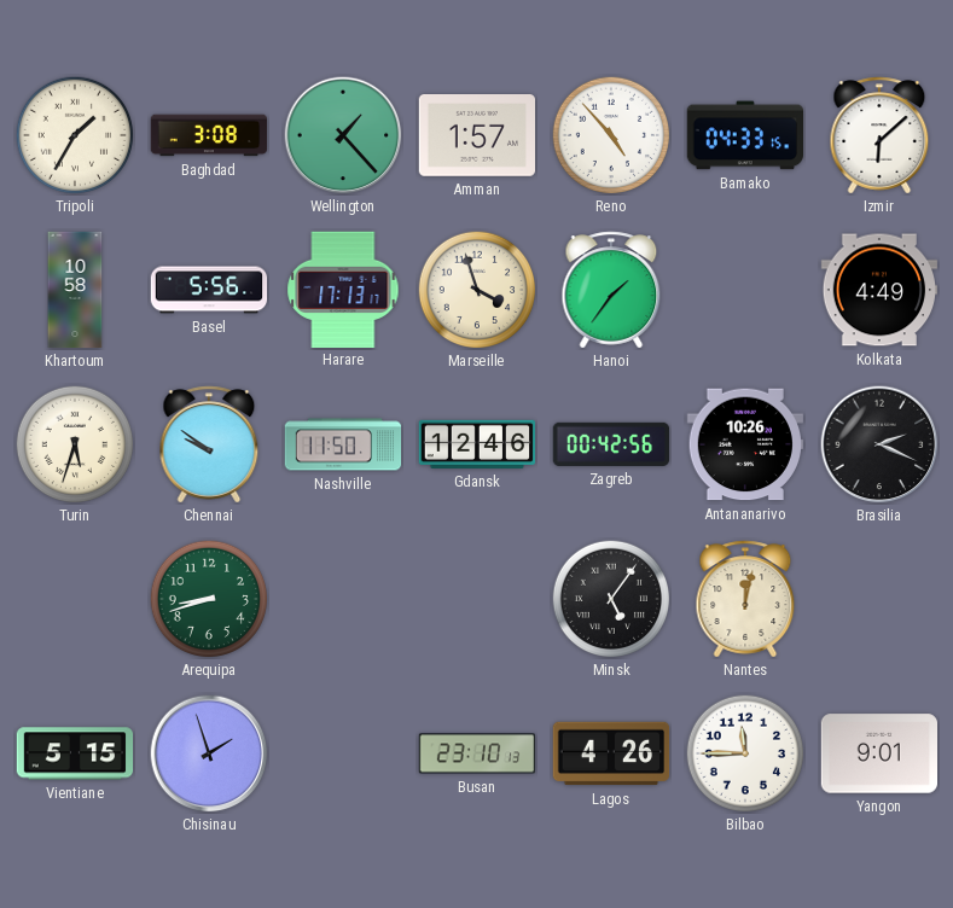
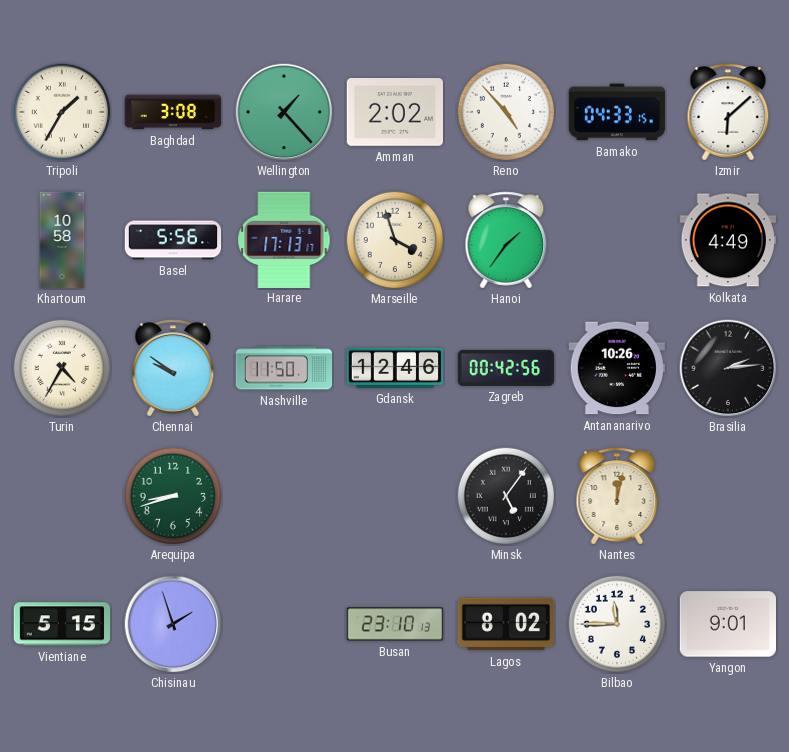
Amman: 1:57 -> 2:02
Turin: 5:33 -> 4:35
Brasilia: 2:19 -> 2:14
Lagos: 4:26 -> 8:02
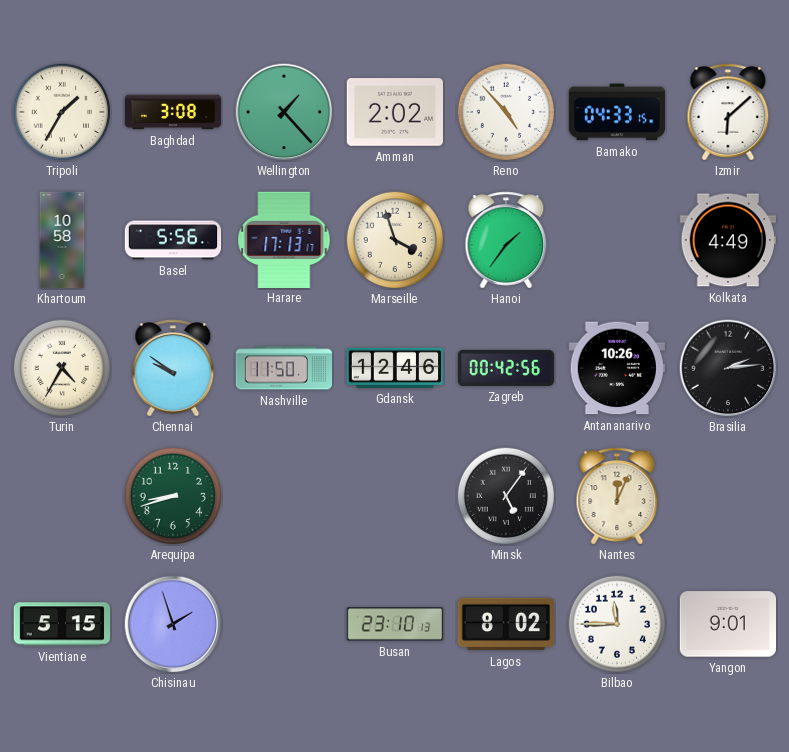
Nantes: 12:02 -> 12:04
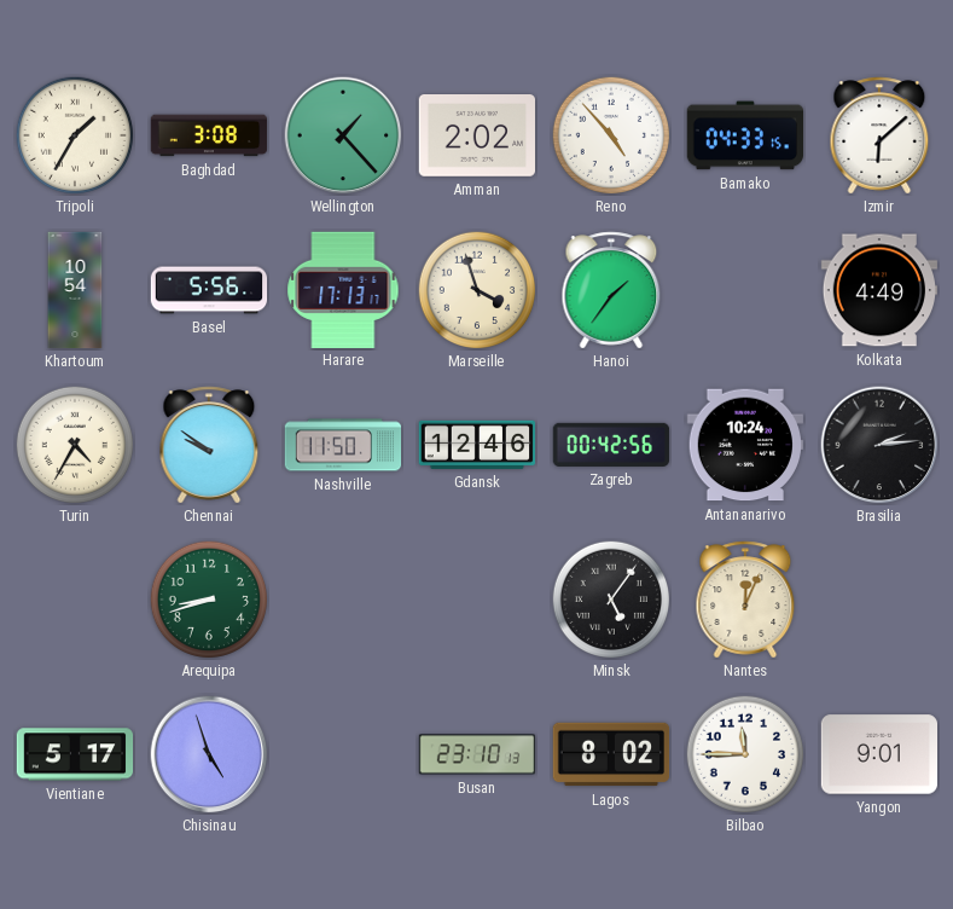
Khartoum: 10:58 -> 10:54
Antananarivo: 10:26 -> 10:24
Vientiane: 5:15 -> 5:17
Chisinau: 1:57 -> 4:57
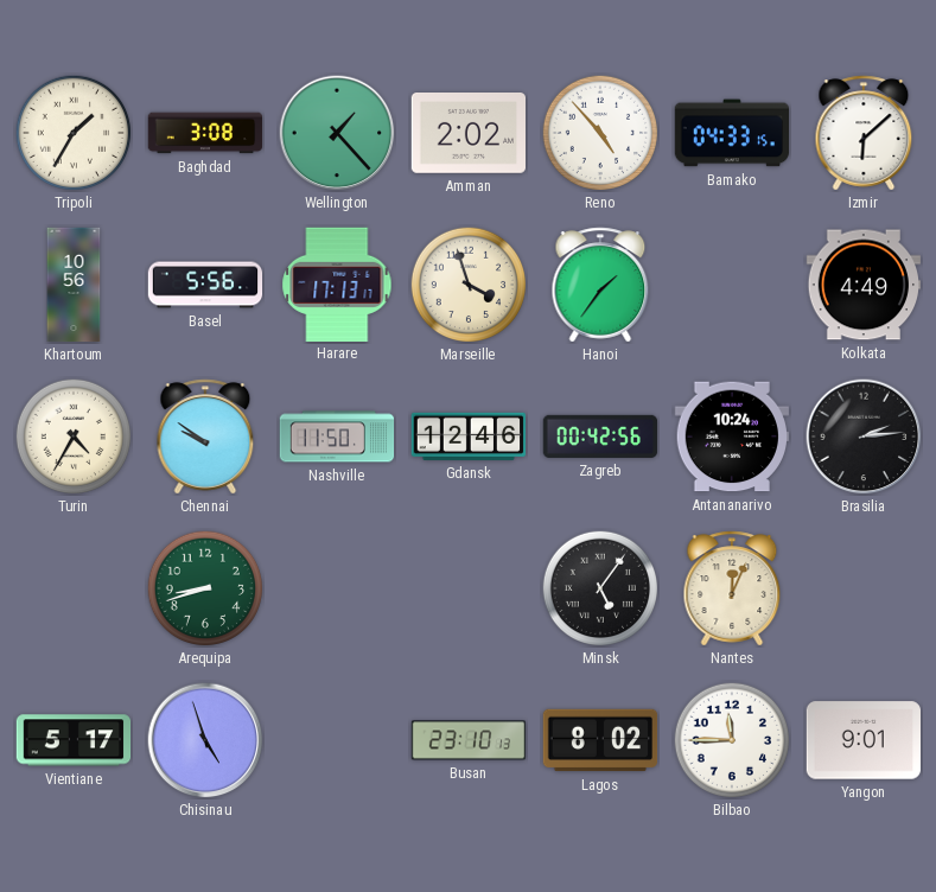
Khartoum: 10:54 -> 10:56
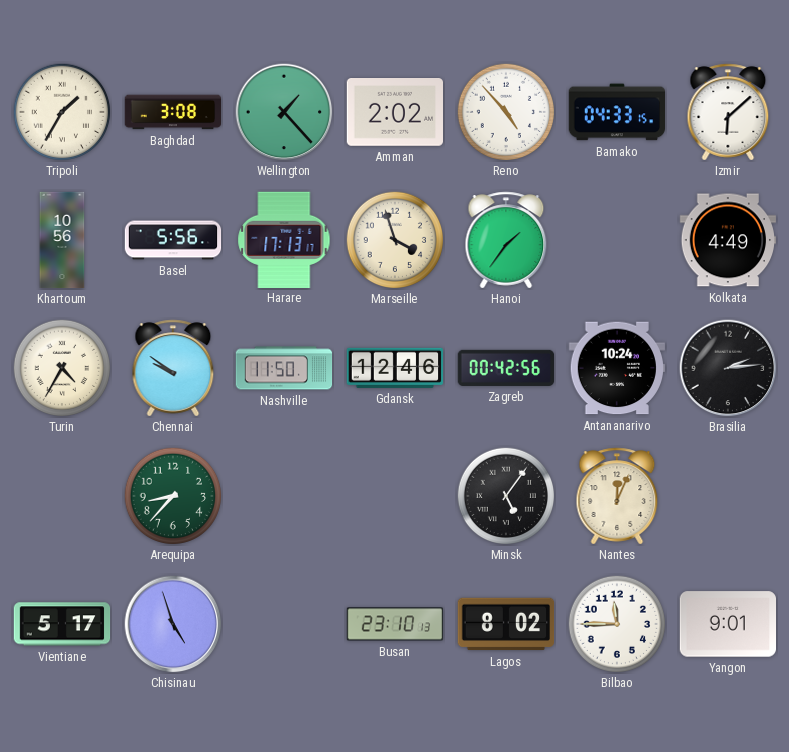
Arequipa: 8:42 -> 8:37
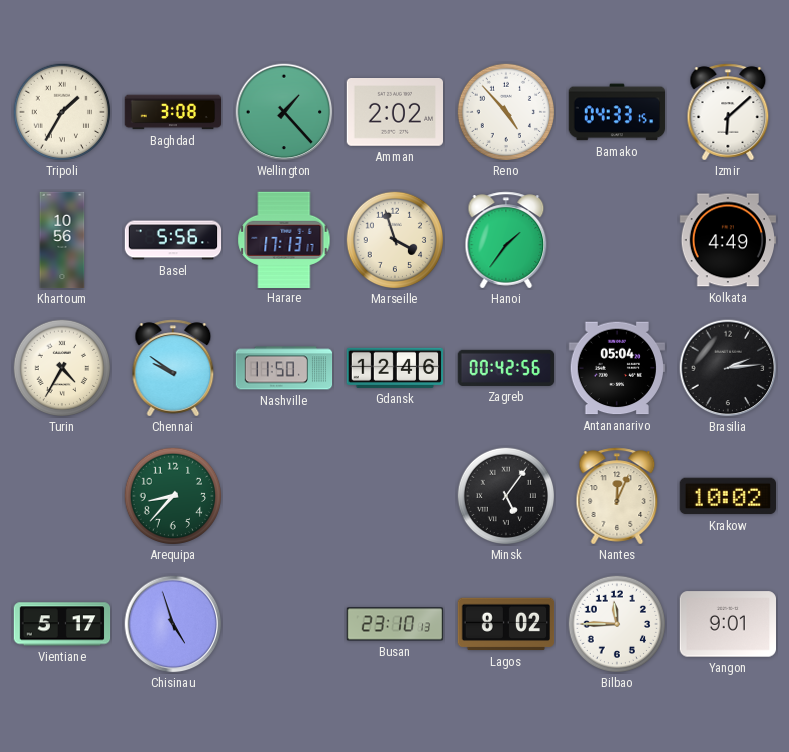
Antananarivo: 10:24 -> 05:04
Krakow: none -> 10:02
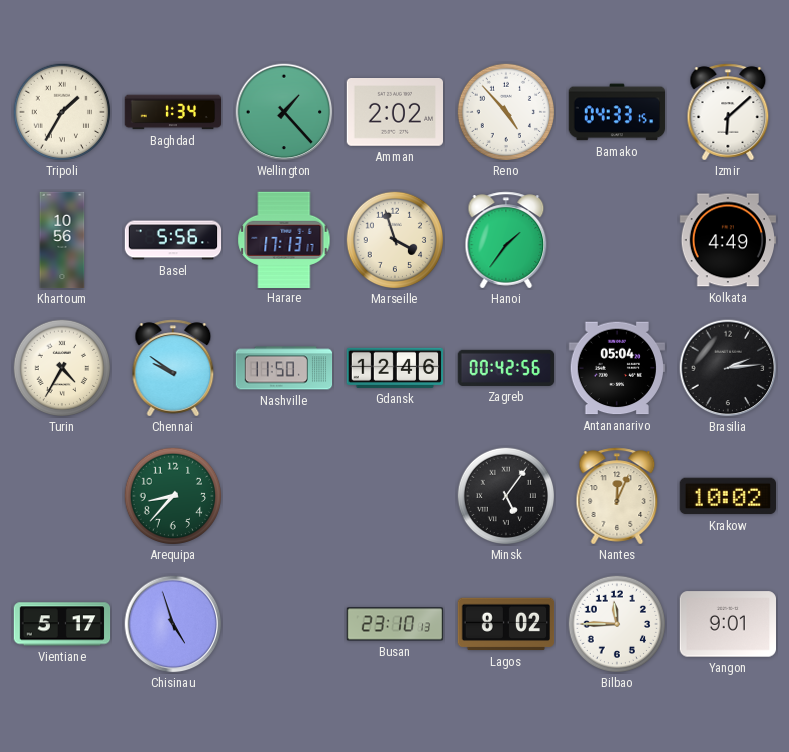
Baghdad: 3:08 -> 1:34
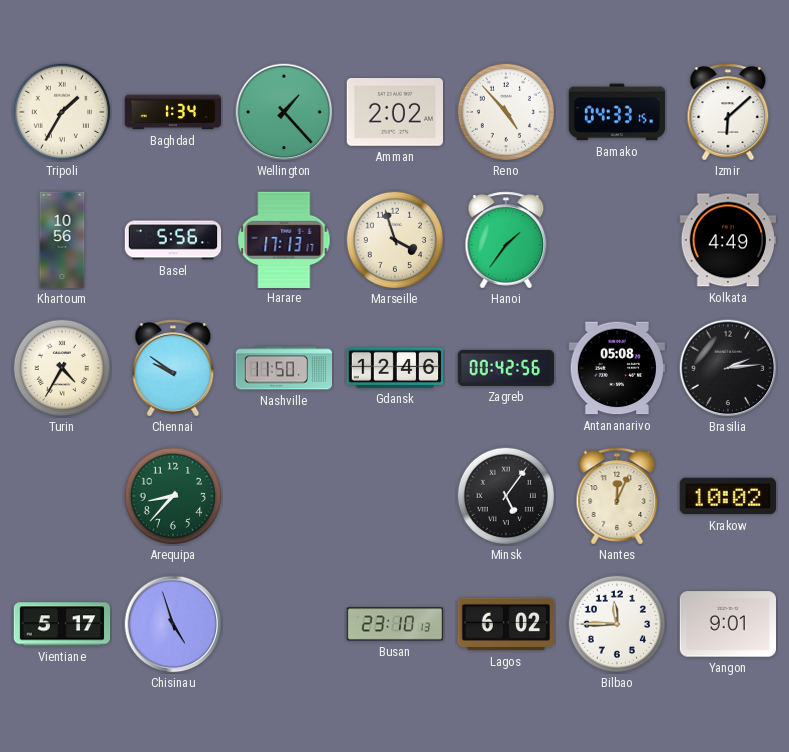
Antananarivo: 05:04 -> 05:08
Lagos: 8:02 -> 6:02
